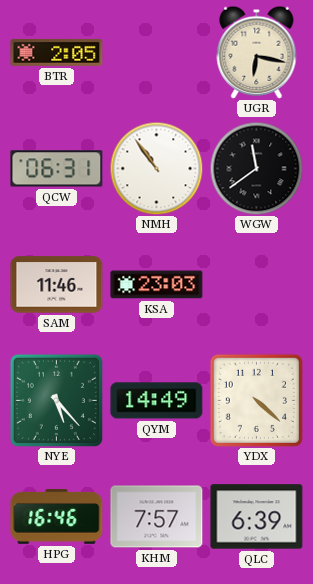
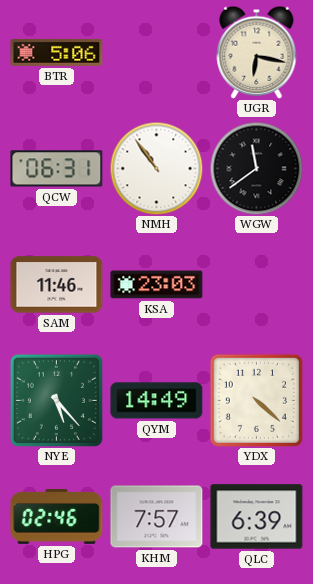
BTR: 2:05 -> 5:06
HPG: 16:46 -> 02:46
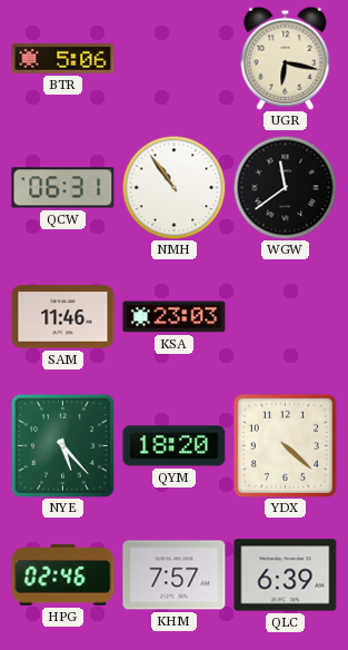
QYM: 14:49 -> 18:20
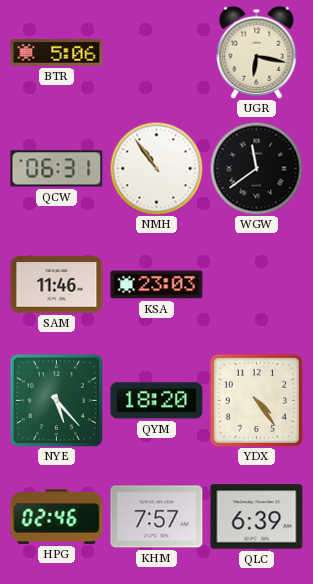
YDX: 4:22 -> 4:24
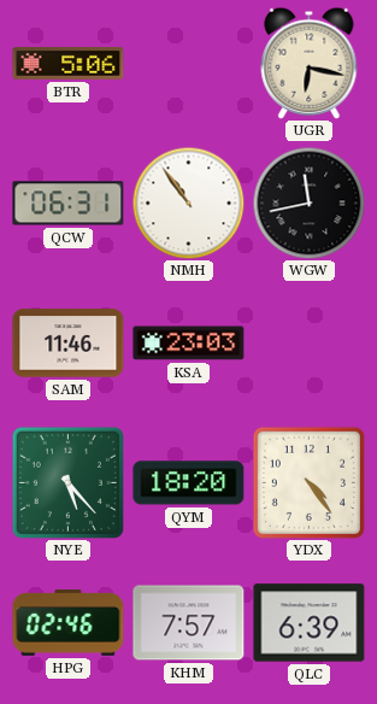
WGW: 11:39 -> 11:43
